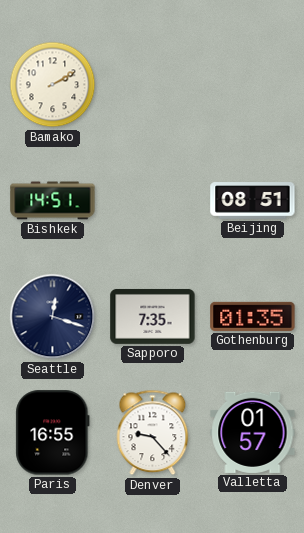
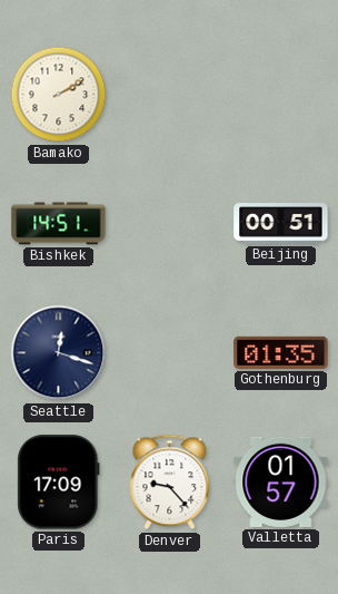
Beijing: 08:51 -> 00:51
Sapporo: 7:35 -> none
Paris: 16:55 -> 17:09
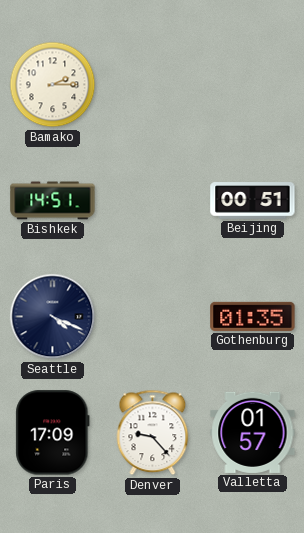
Bamako: 2:10 -> 2:15
Seattle: 12:18 -> 4:19
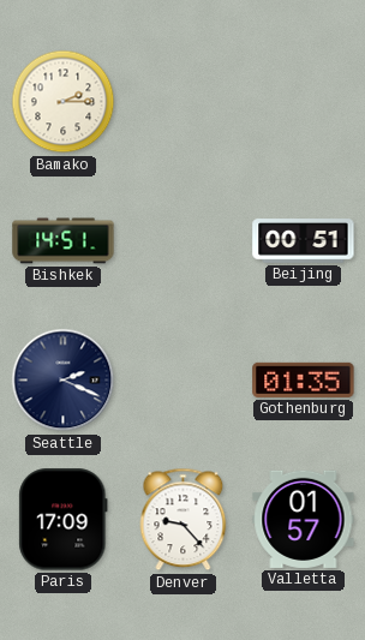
Seattle: 4:19 -> 2:19
